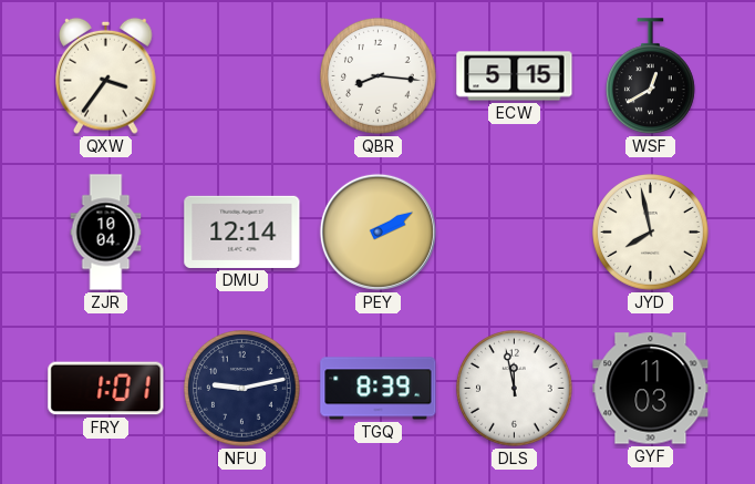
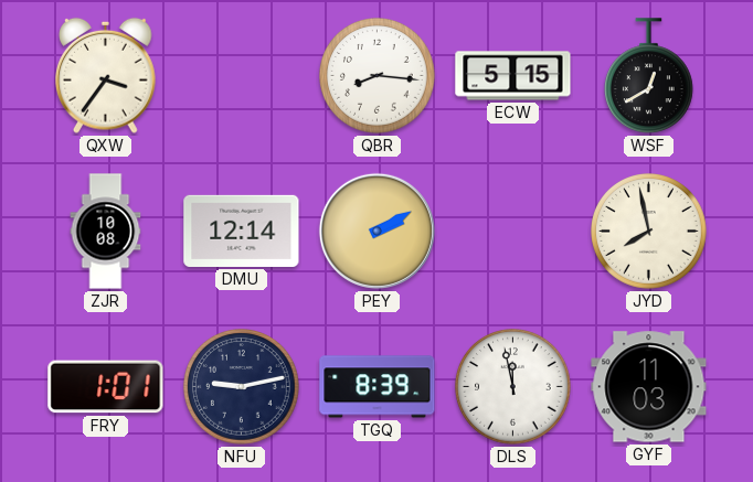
ZJR: 10:04 -> 10:08
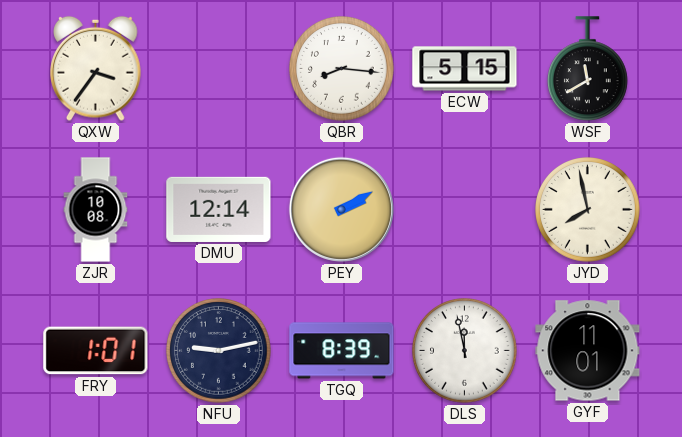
WSF: 12:40 -> 11:40
GYF: 11:03 -> 11:01
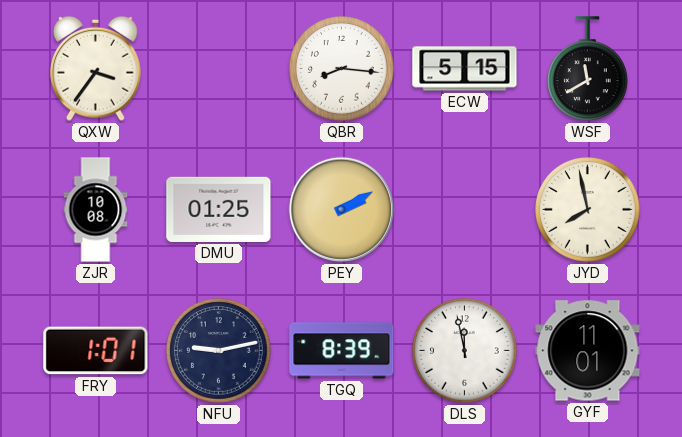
DMU: 12:14 -> 01:25
